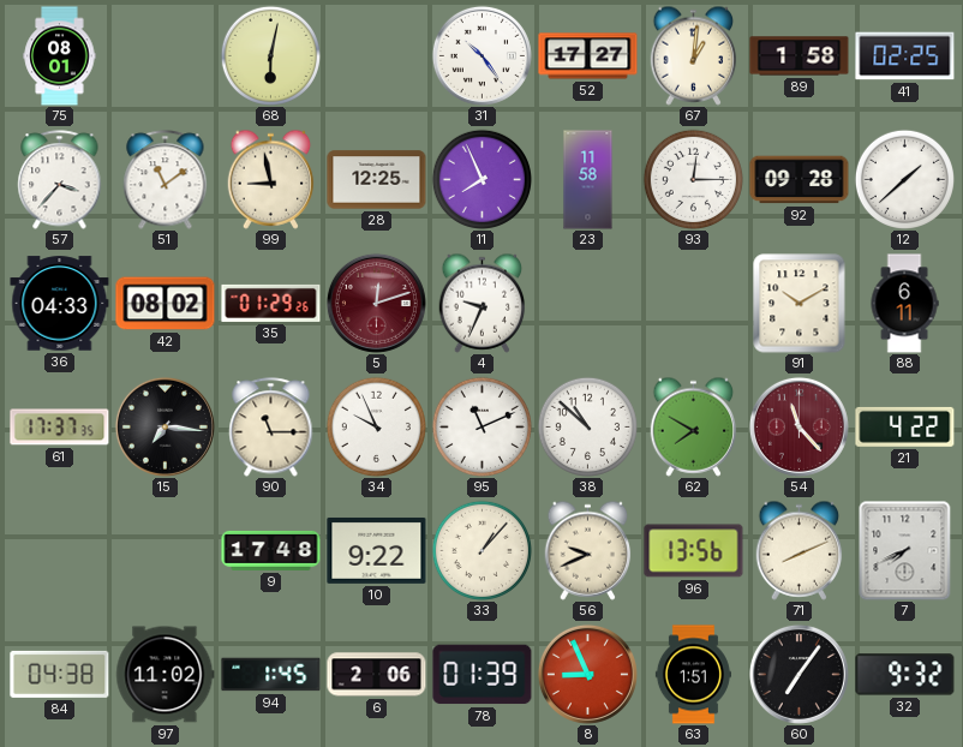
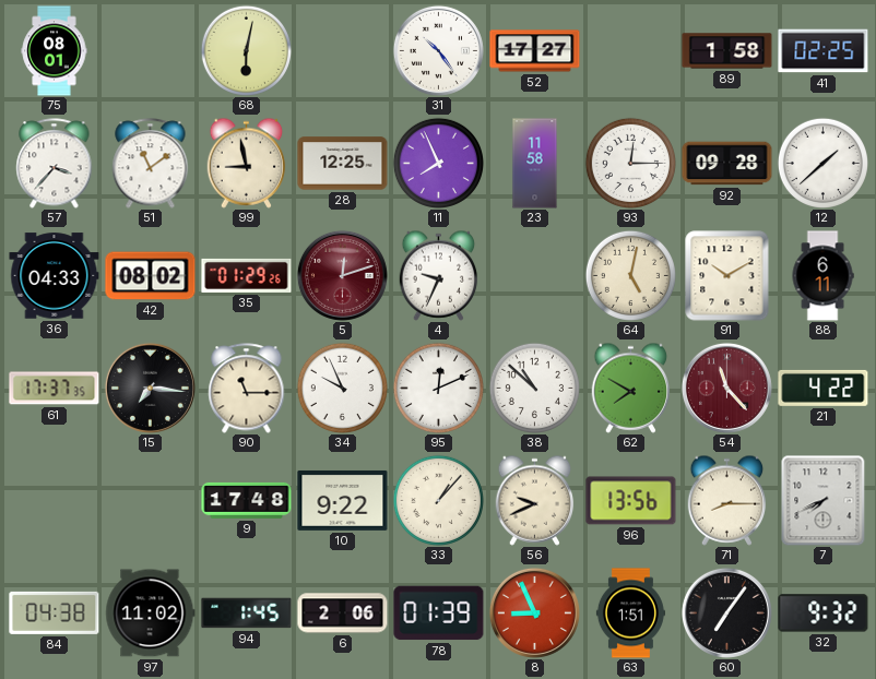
67: 1:01 -> none
64: none -> 5:02
95: 11:11 -> 12:11
71: 8:11 -> 8:15
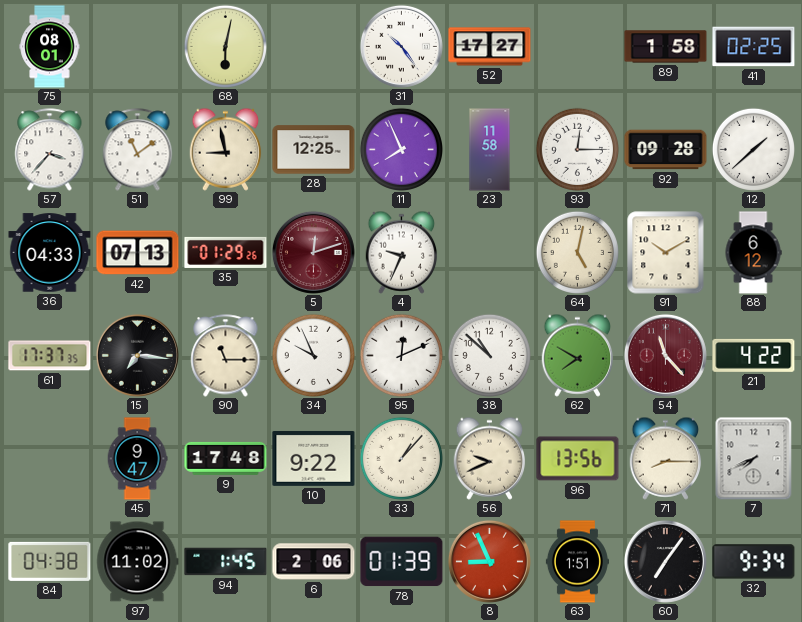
42: 08:02 -> 07:13
88: 6:11 -> 6:12
45: none -> 9:47
32: 9:32 -> 9:34
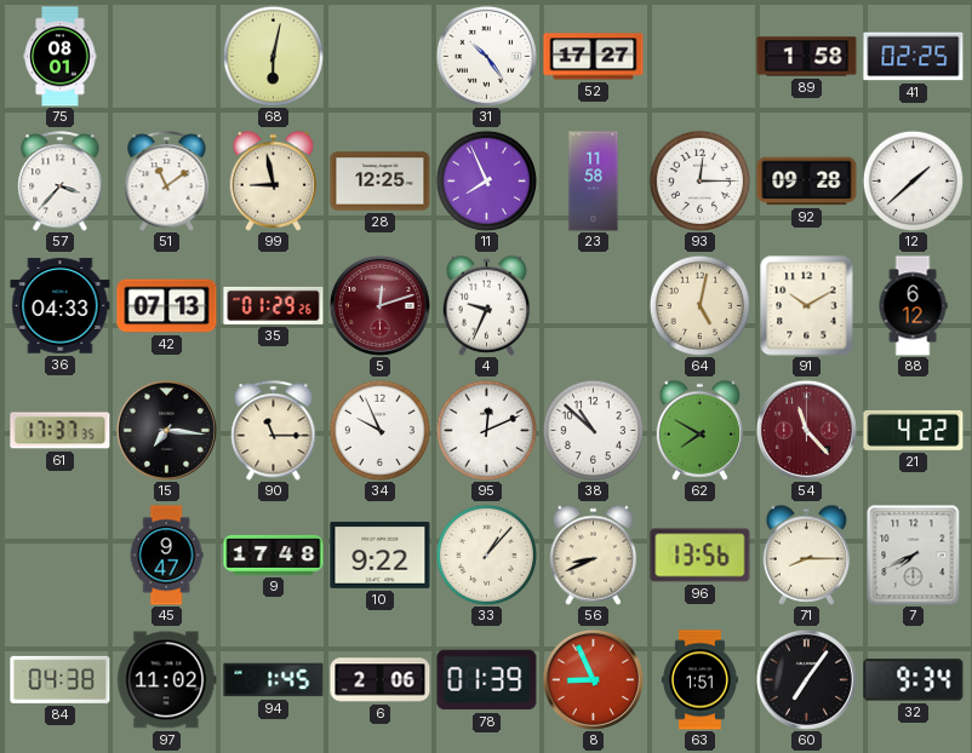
56: 9:41 -> 8:41
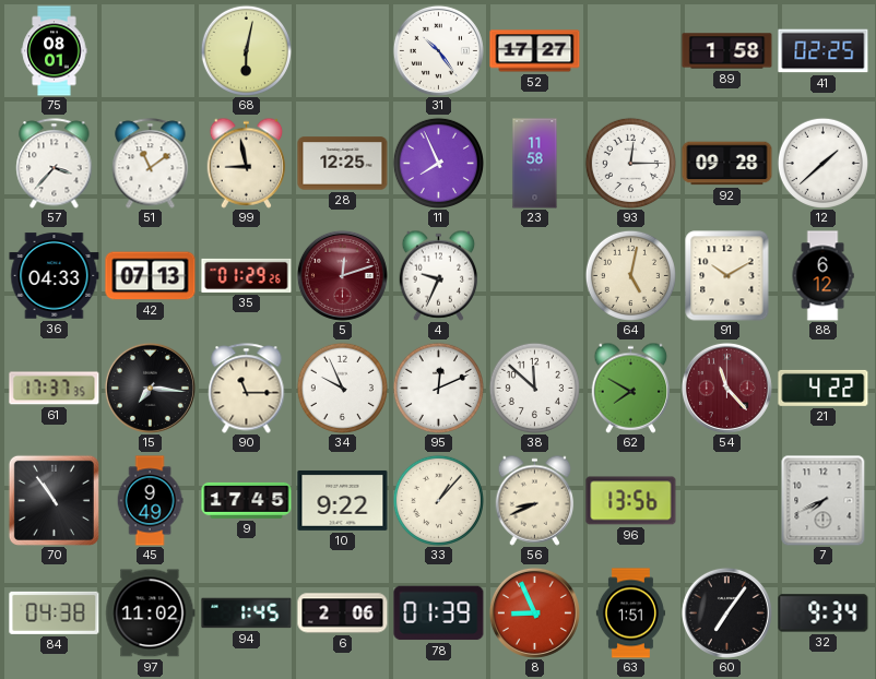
38: 10:52 -> 11:52
70: none -> 10:54
45: 9:47 -> 9:49
9: 17:48 -> 17:45
71: 8:15 -> none
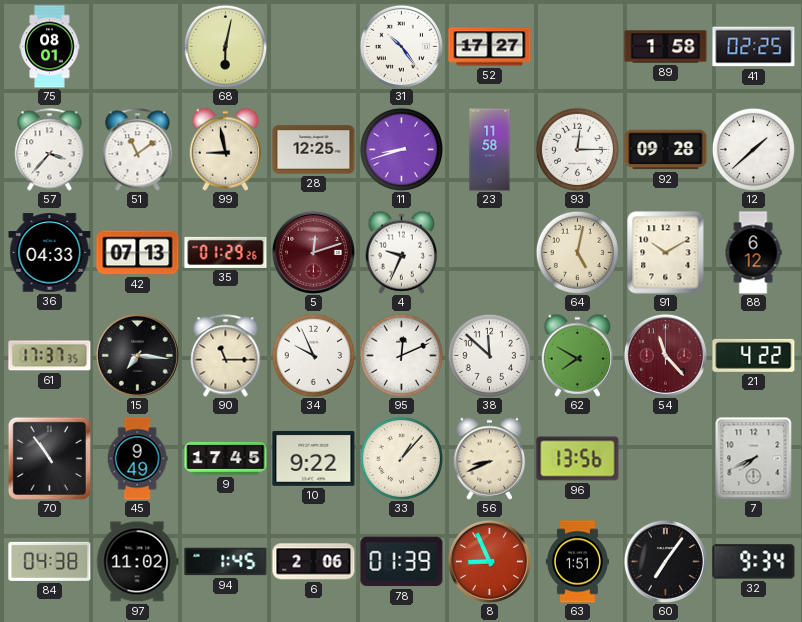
11: 7:56 -> 8:42
